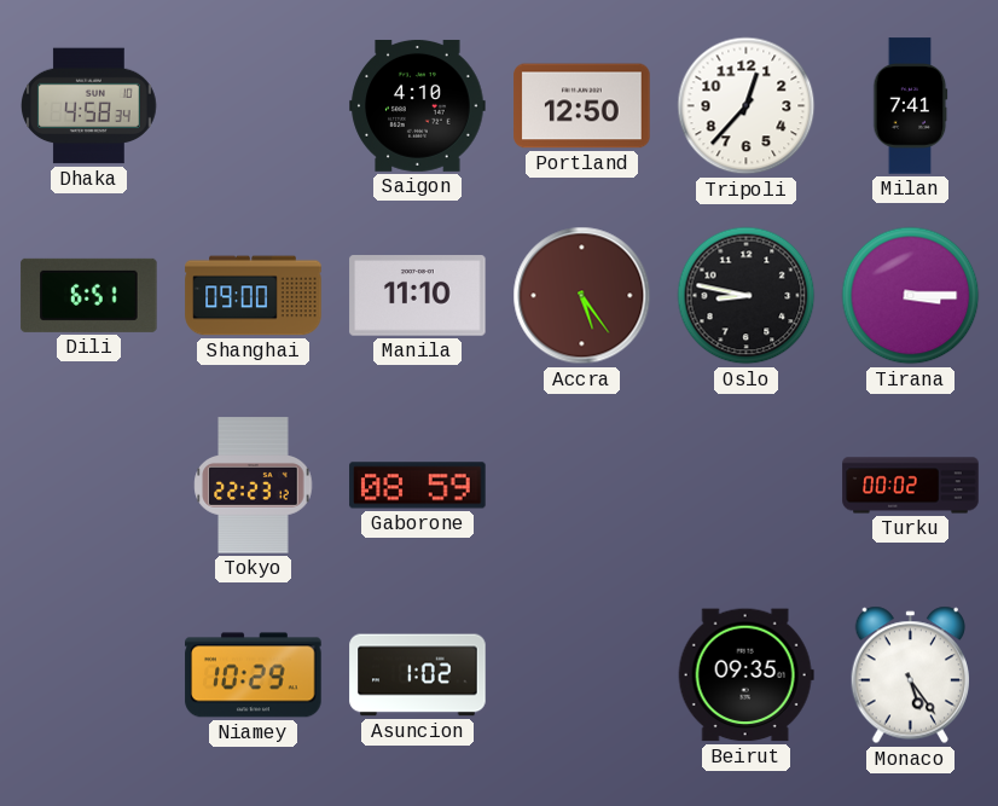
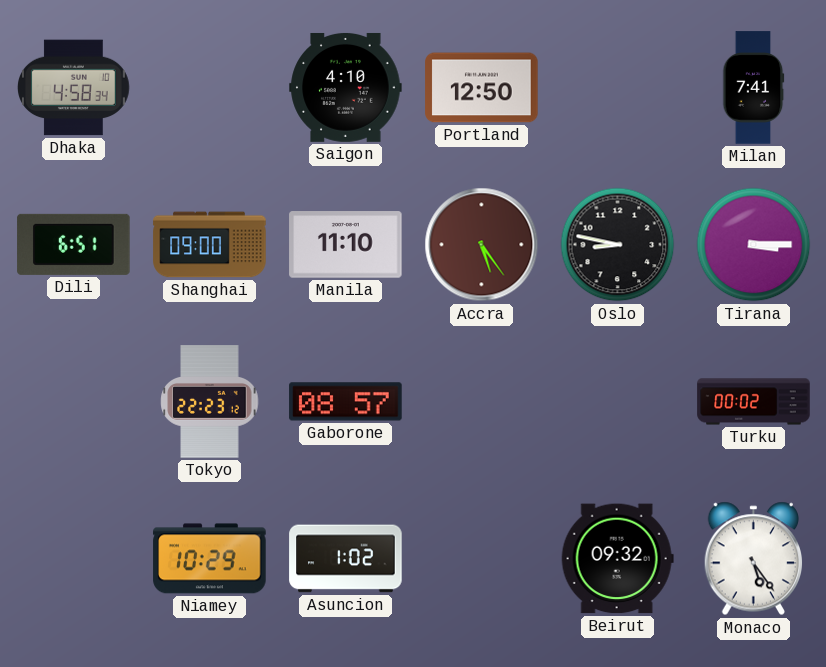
Tripoli: 12:37 -> none
Gaborone: 08:59 -> 08:57
Beirut: 09:35 -> 09:32
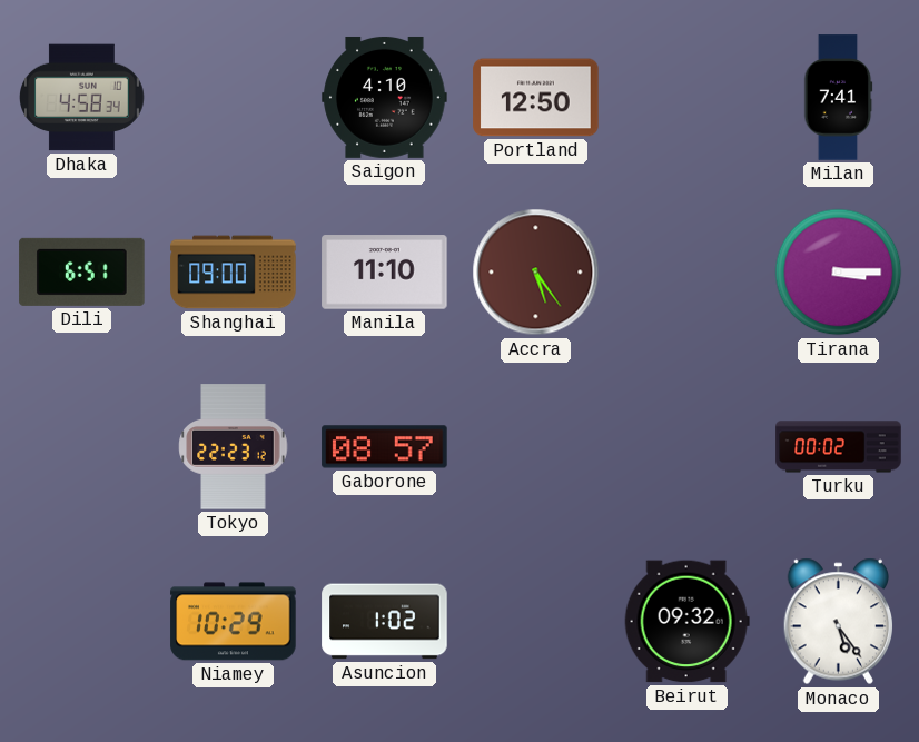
Oslo: 8:47 -> none
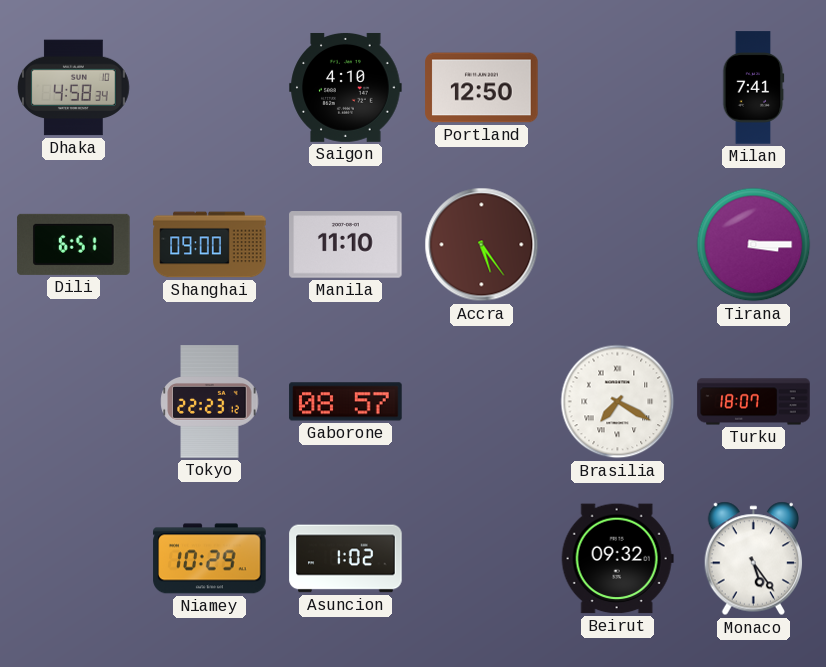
Brasilia: none -> 7:20
Turku: 00:02 -> 18:07
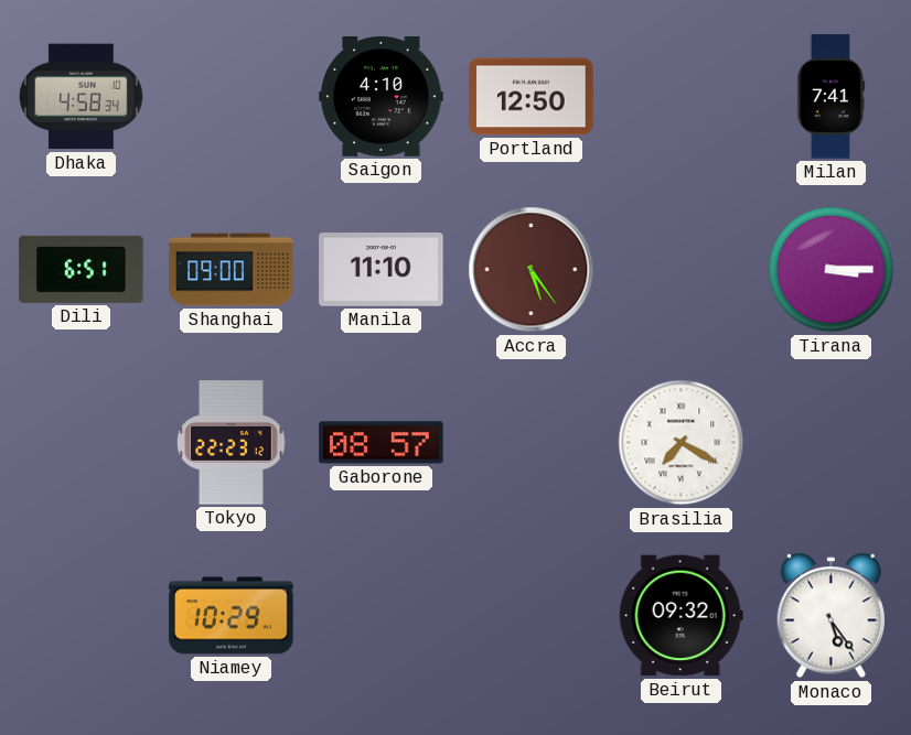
Turku: 18:07 -> none
Asuncion: 1:02 -> none
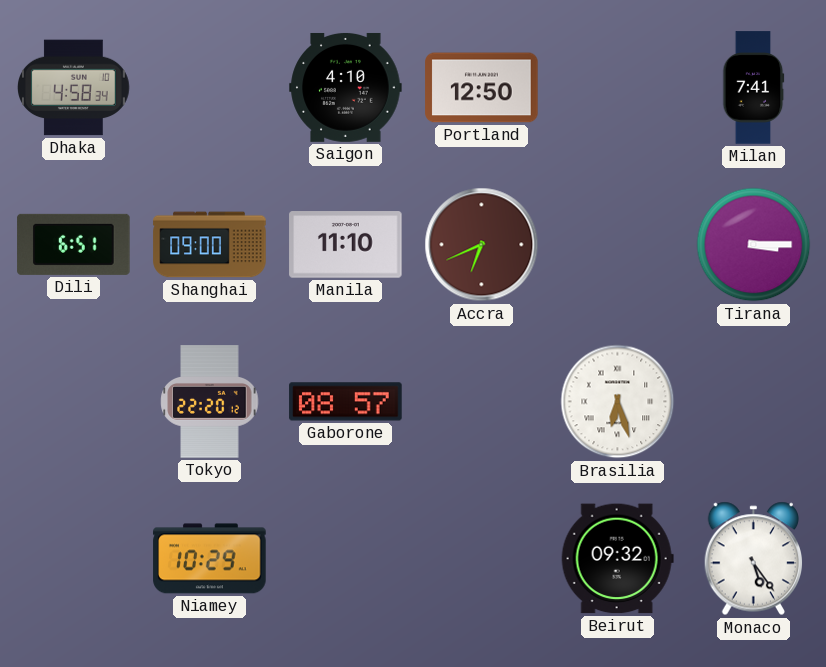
Accra: 5:24 -> 6:41
Tokyo: 22:23 -> 22:20
Brasilia: 7:20 -> 6:27
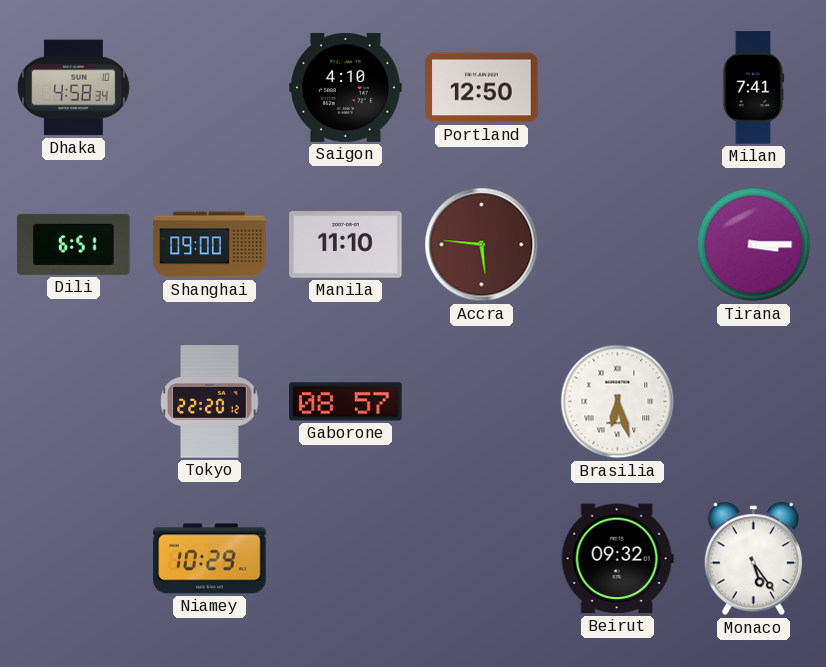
Accra: 6:41 -> 5:46
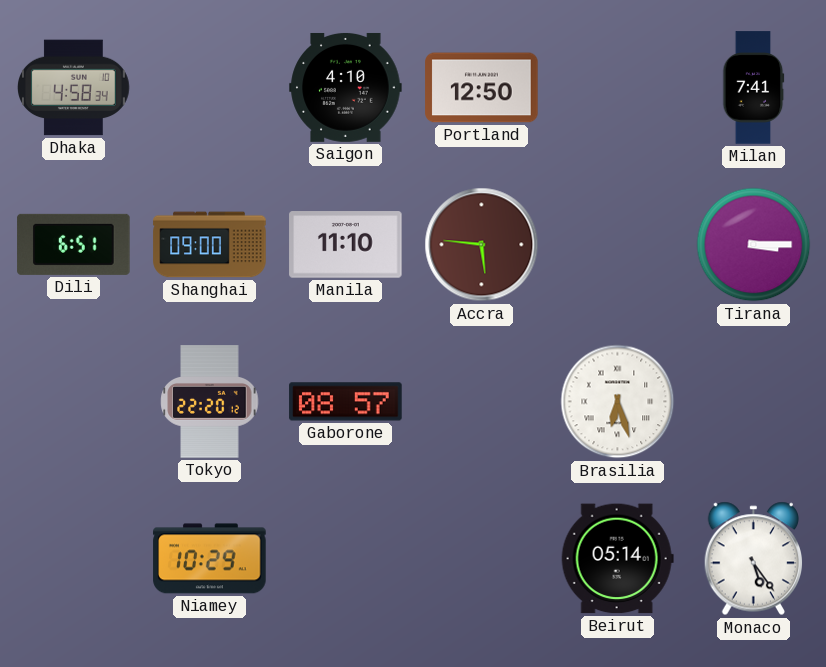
Beirut: 09:32 -> 05:14
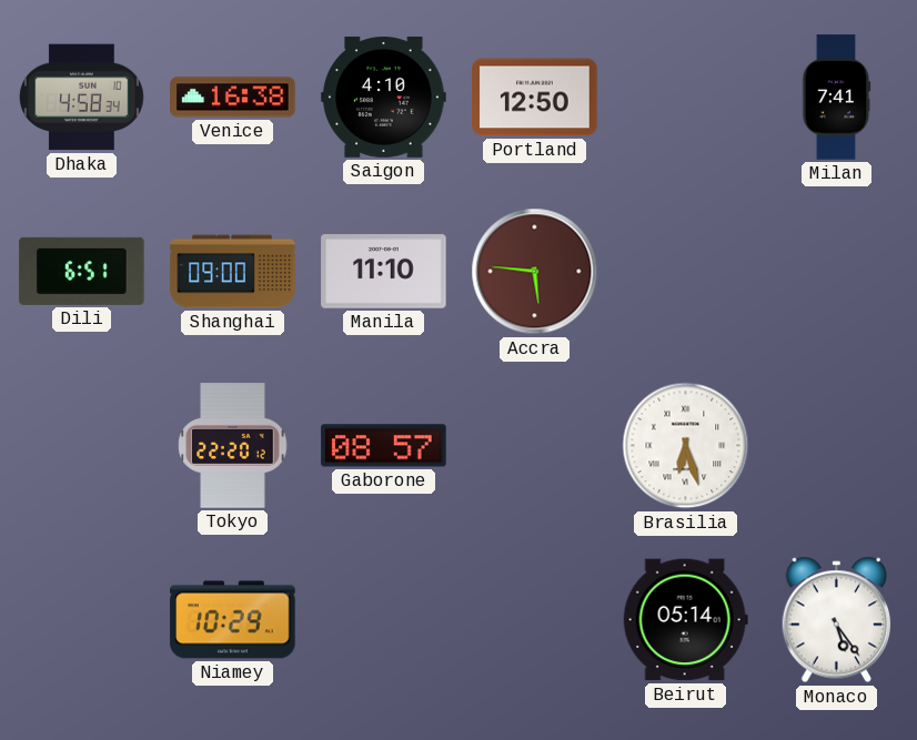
Venice: none -> 16:38
Tirana: 3:15 -> none
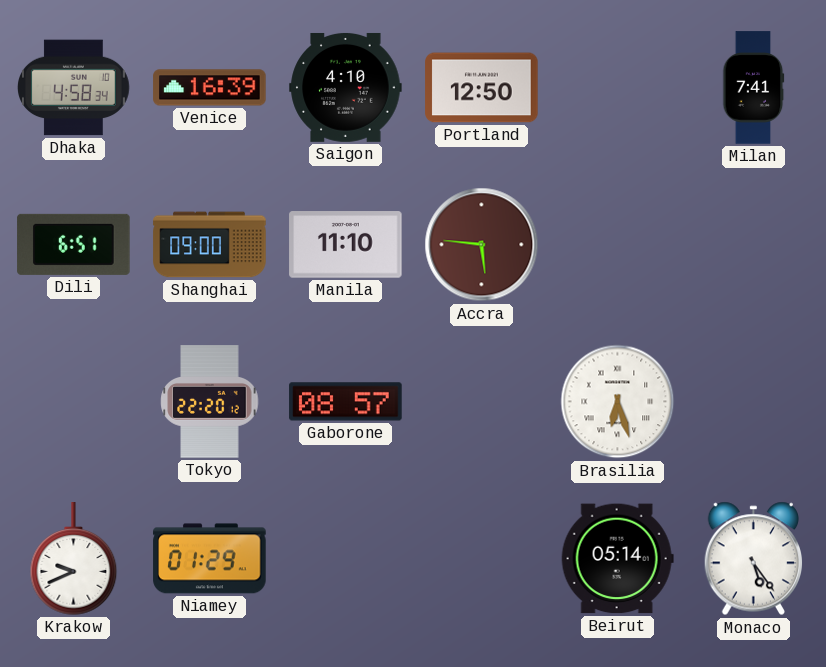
Venice: 16:38 -> 16:39
Krakow: none -> 9:41
Niamey: 10:29 -> 01:29
